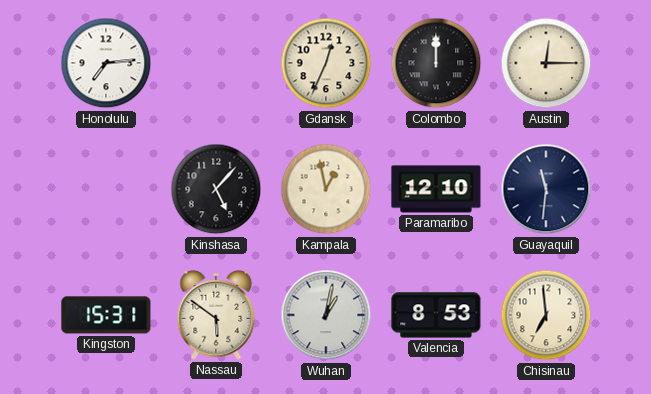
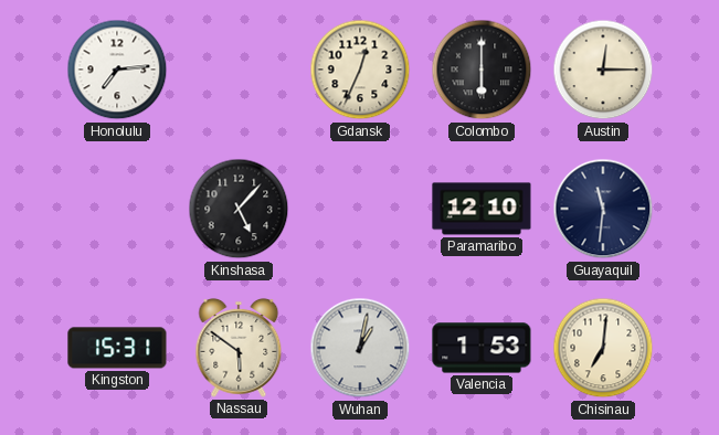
Colombo: 12:00 -> 6:00
Kampala: 12:58 -> none
Valencia: 8:53 -> 1:53
Chisinau: 6:59 -> 7:01
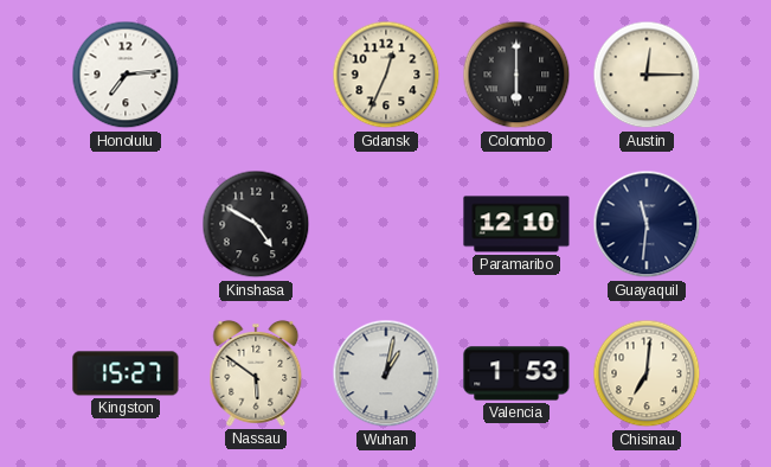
Kinshasa: 5:07 -> 4:50
Kingston: 15:31 -> 15:27
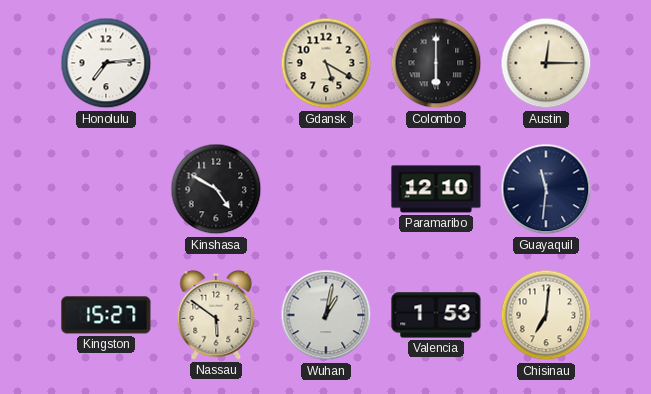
Gdansk: 12:34 -> 5:20
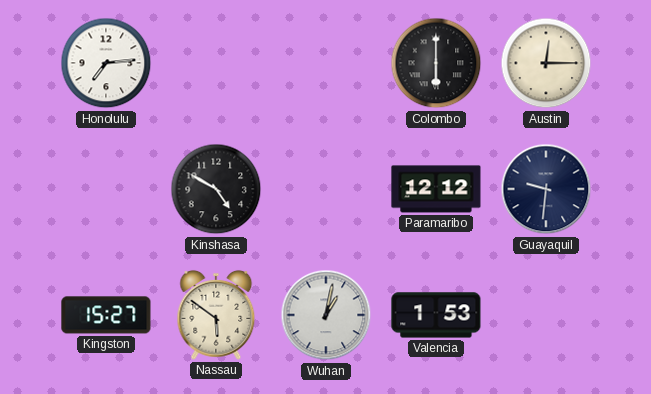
Gdansk: 5:20 -> none
Paramaribo: 12:10 -> 12:12
Guayaquil: 11:31 -> 9:31
Chisinau: 7:01 -> none
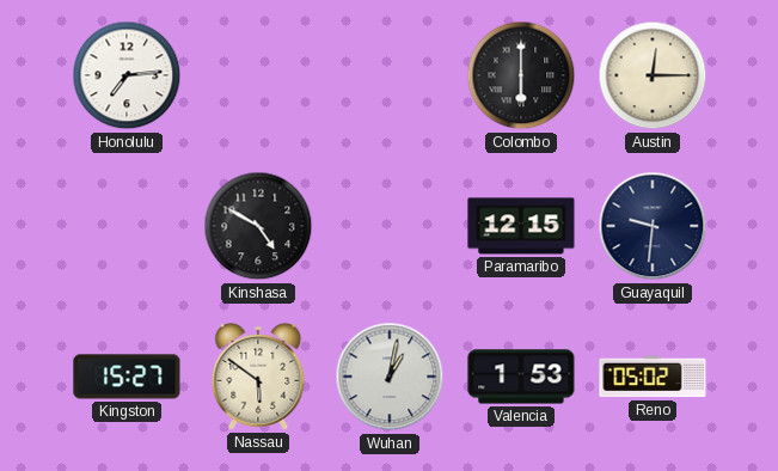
Paramaribo: 12:12 -> 12:15
Reno: none -> 05:02
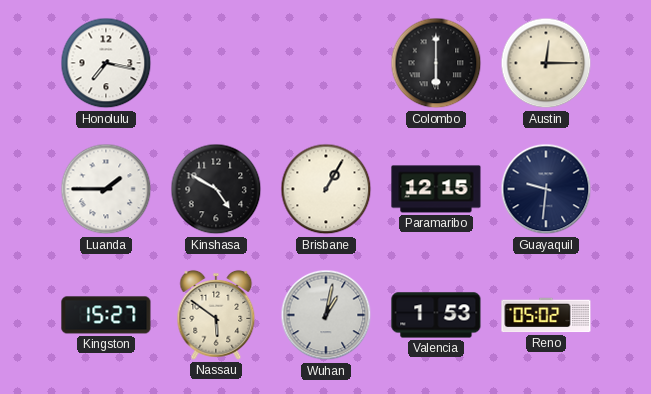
Honolulu: 7:14 -> 7:17
Luanda: none -> 1:45
Brisbane: none -> 1:05
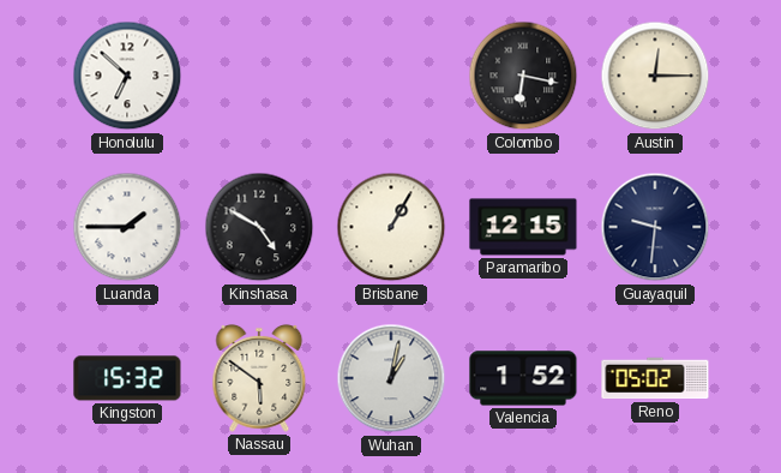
Honolulu: 7:17 -> 6:52
Colombo: 6:00 -> 6:17
Kingston: 15:27 -> 15:32
Valencia: 1:53 -> 1:52
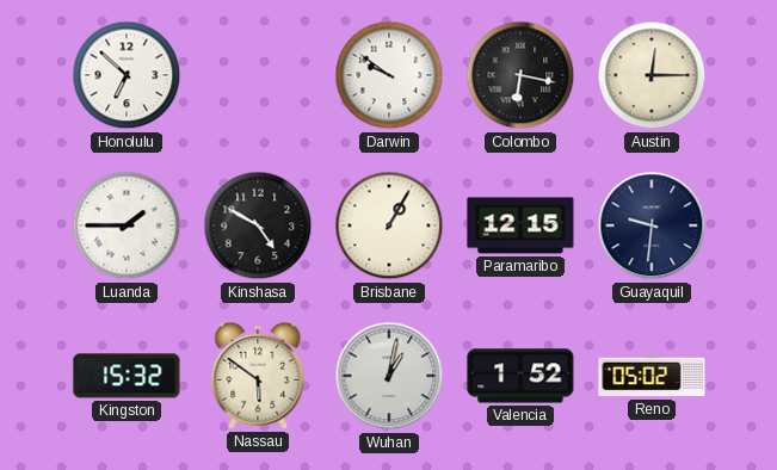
Darwin: none -> 9:51
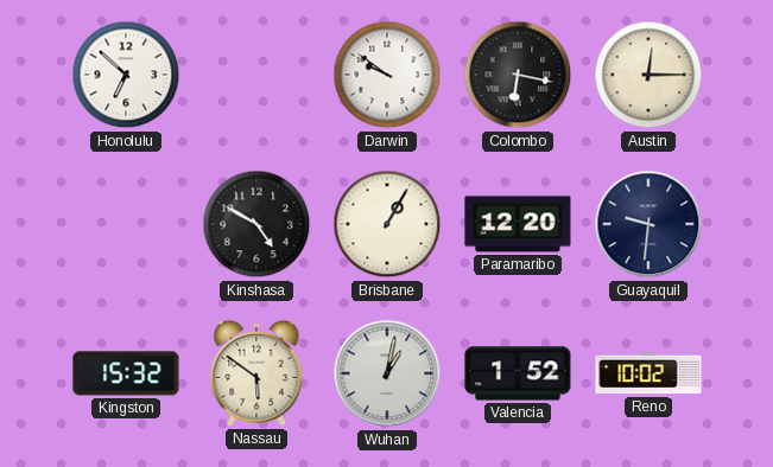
Luanda: 1:45 -> none
Paramaribo: 12:15 -> 12:20
Reno: 05:02 -> 10:02
